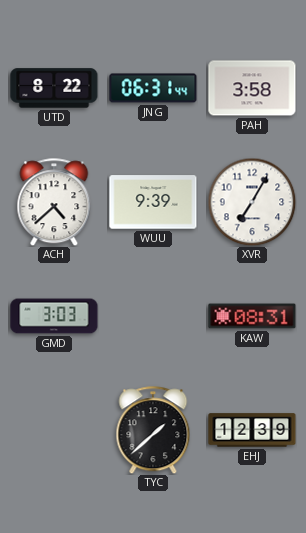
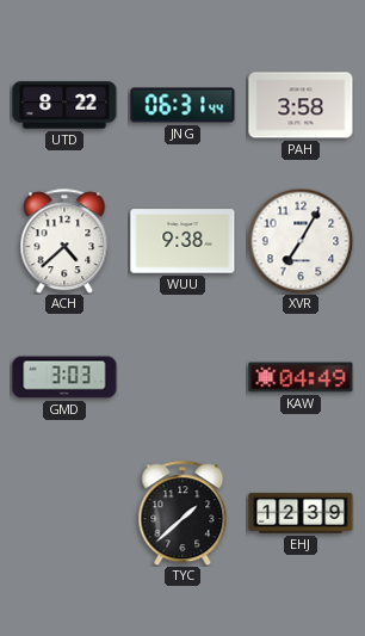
WUU: 9:39 -> 9:38
KAW: 08:31 -> 04:49
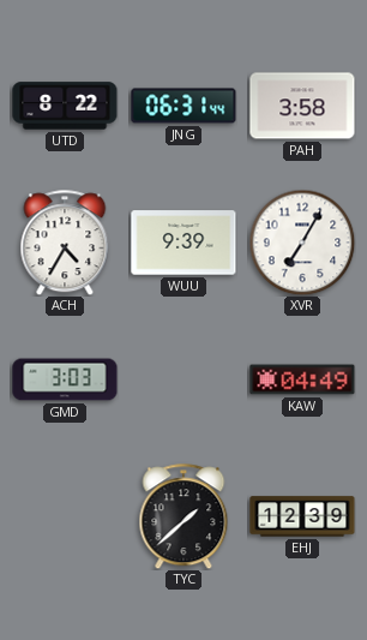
ACH: 4:38 -> 4:35
WUU: 9:38 -> 9:39
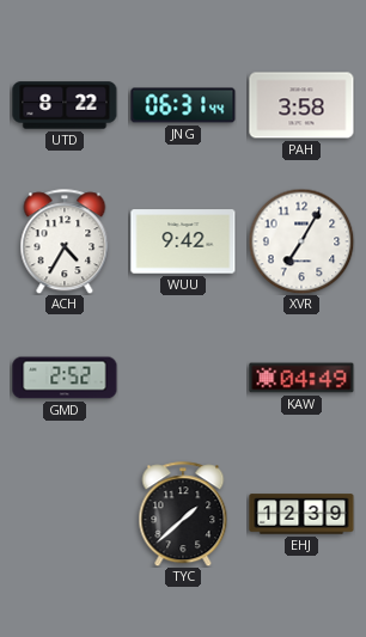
WUU: 9:39 -> 9:42
GMD: 3:03 -> 2:52
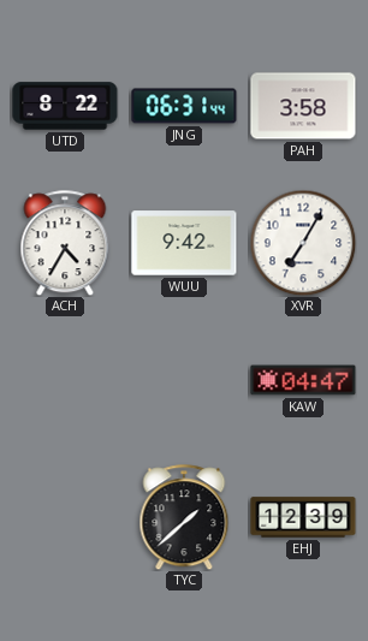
GMD: 2:52 -> none
KAW: 04:49 -> 04:47
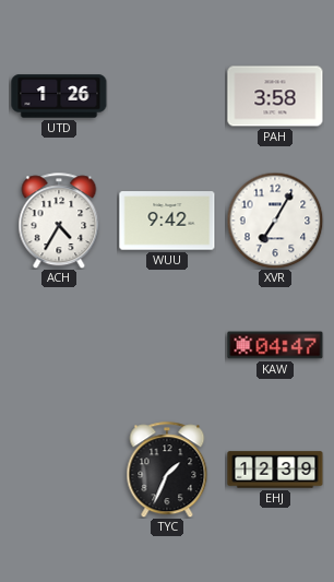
UTD: 8:22 -> 1:26
JNG: 06:31 -> none
TYC: 1:38 -> 1:34
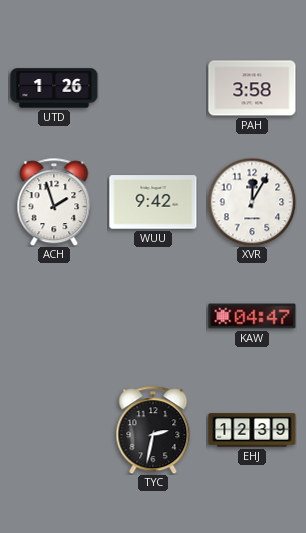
ACH: 4:35 -> 1:57
XVR: 7:05 -> 12:05
TYC: 1:34 -> 2:32
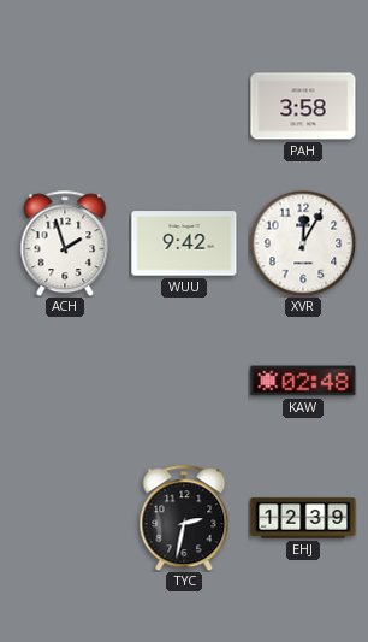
UTD: 1:26 -> none
KAW: 04:47 -> 02:48
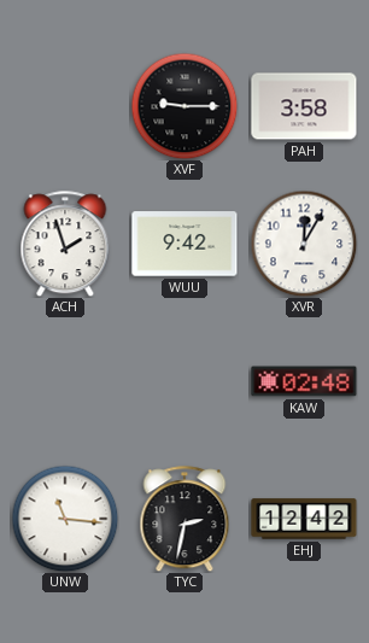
XVF: none -> 9:15
UNW: none -> 11:16
EHJ: 12:39 -> 12:42
